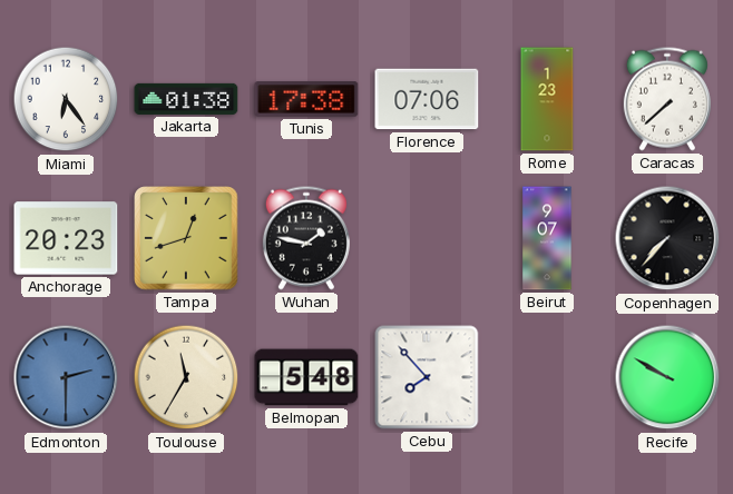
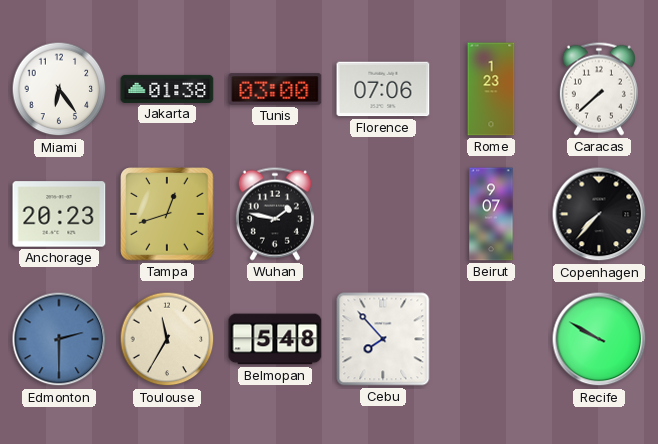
Tunis: 17:38 -> 03:00
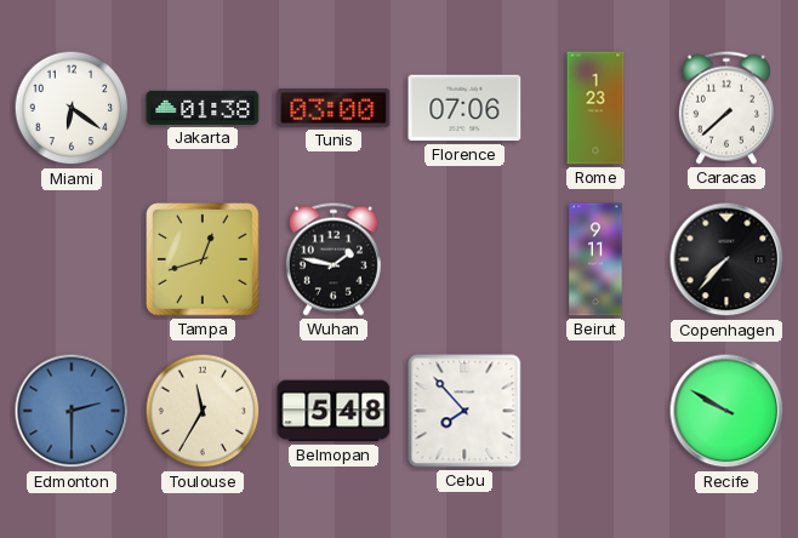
Miami: 6:24 -> 6:21
Anchorage: 20:23 -> none
Beirut: 9:07 -> 9:11
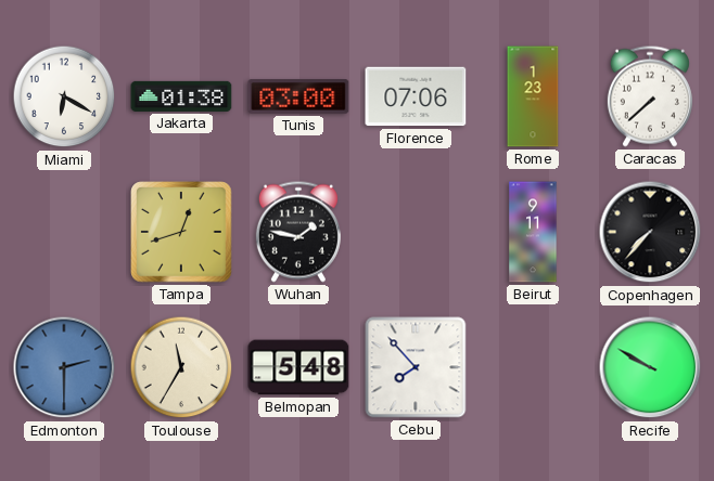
Miami: 6:21 -> 6:20
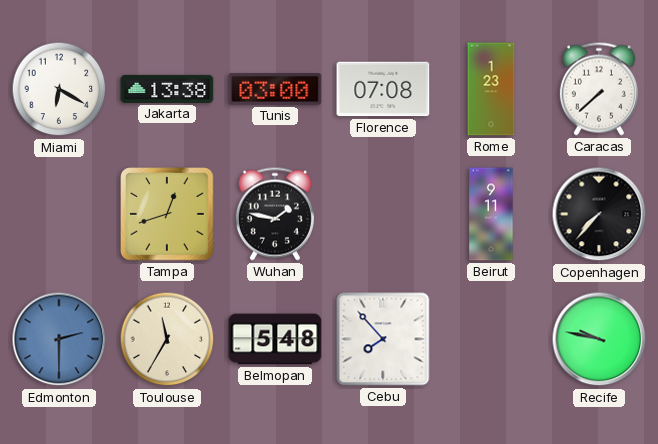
Jakarta: 01:38 -> 13:38
Florence: 07:06 -> 07:08
Recife: 9:50 -> 9:47
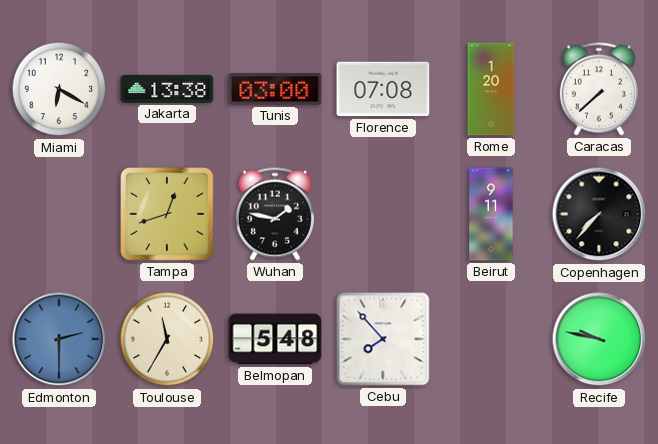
Rome: 1:23 -> 1:20
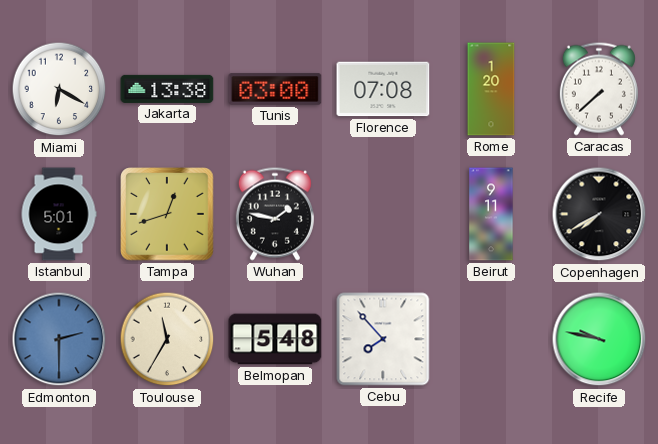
Istanbul: none -> 5:01
Copenhagen: 7:37 -> 7:40
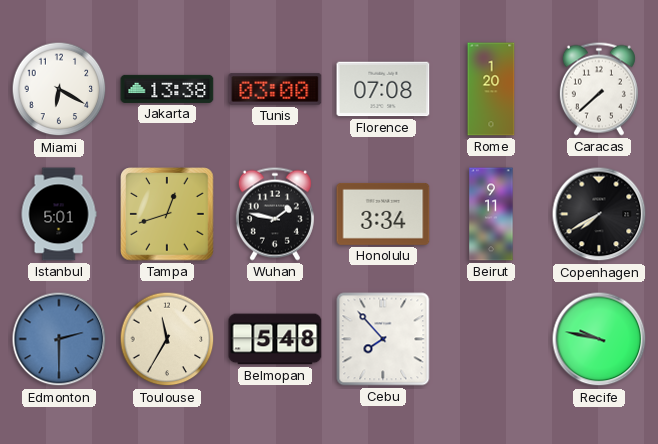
Honolulu: none -> 3:34
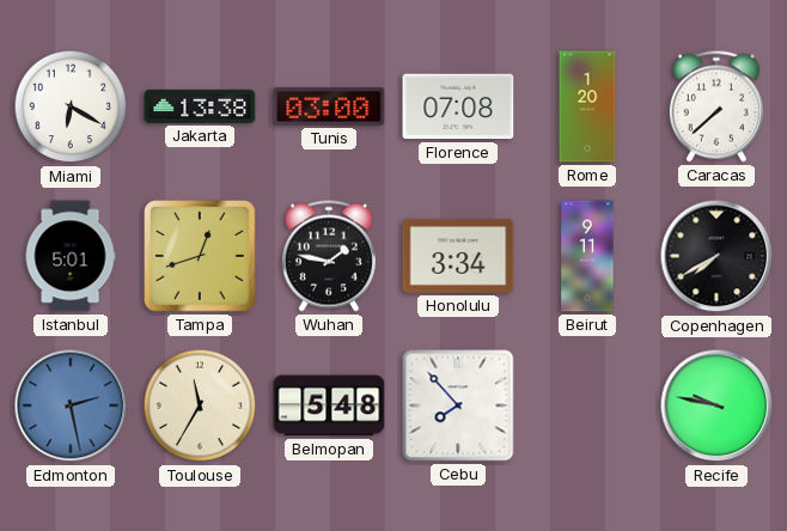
Edmonton: 2:30 -> 2:28
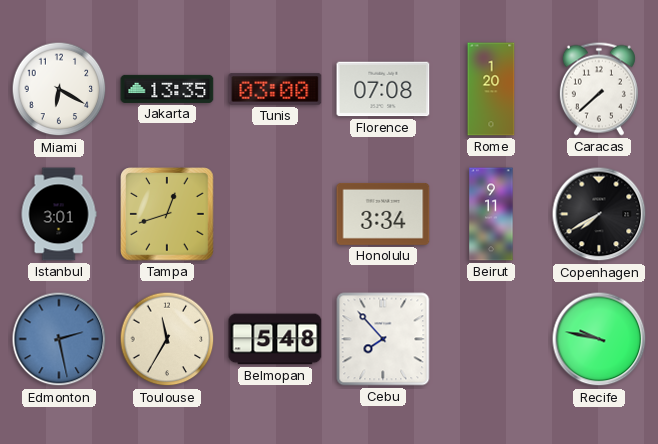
Jakarta: 13:38 -> 13:35
Istanbul: 5:01 -> 3:01
Wuhan: 1:47 -> none
